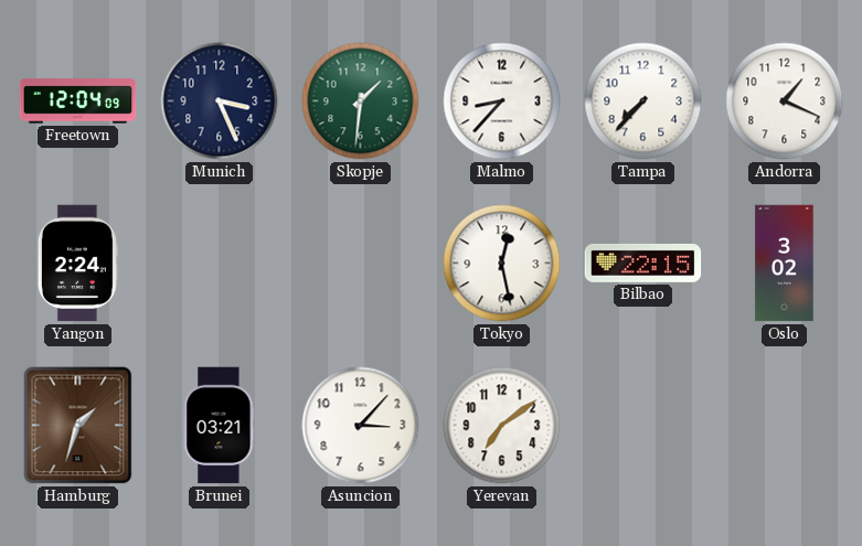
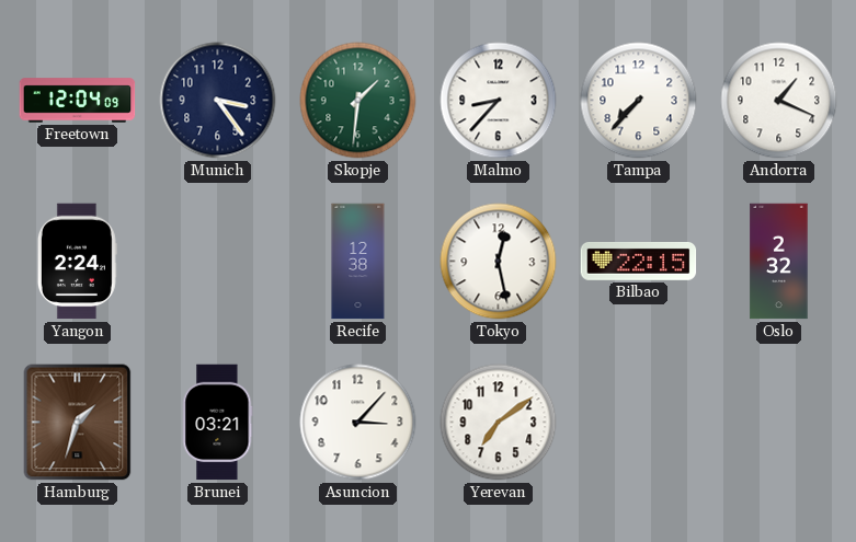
Munich: 3:26 -> 3:24
Recife: none -> 12:38
Oslo: 3:02 -> 2:32
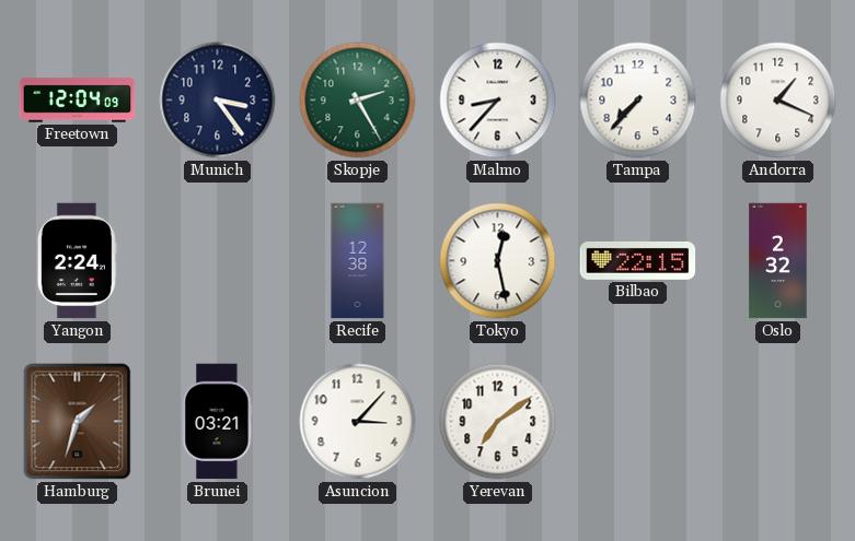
Skopje: 1:31 -> 2:25
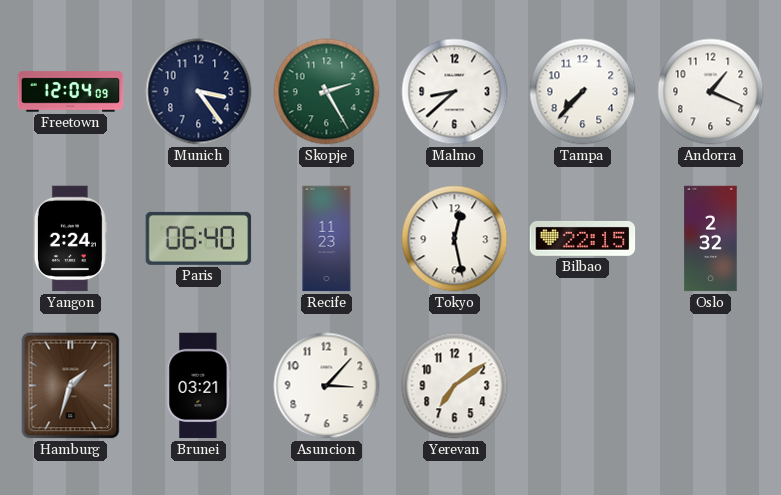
Malmo: 8:37 -> 8:38
Paris: none -> 06:40
Recife: 12:38 -> 11:23
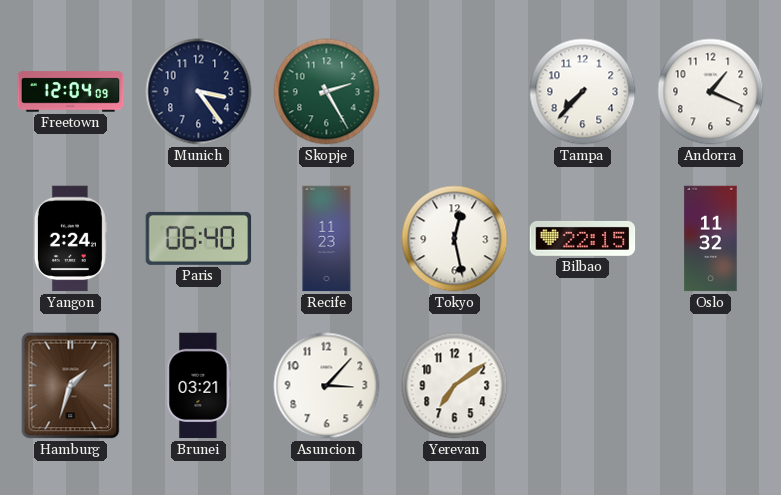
Malmo: 8:38 -> none
Oslo: 2:32 -> 11:32
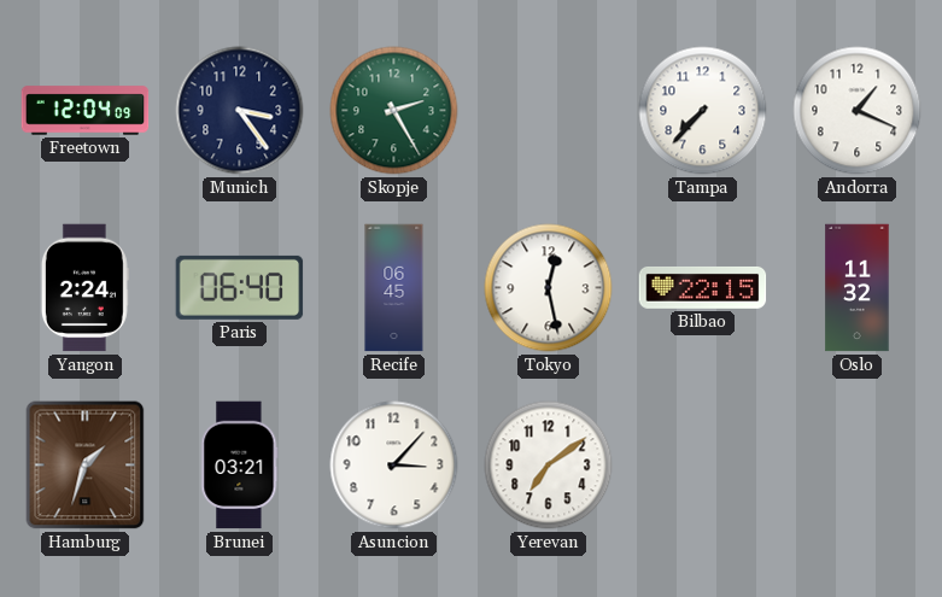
Recife: 11:23 -> 06:45
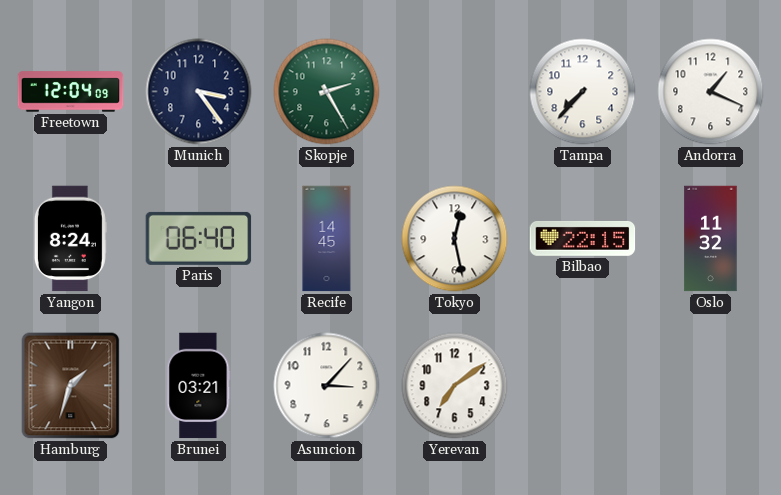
Yangon: 2:24 -> 8:24
Recife: 06:45 -> 14:45
